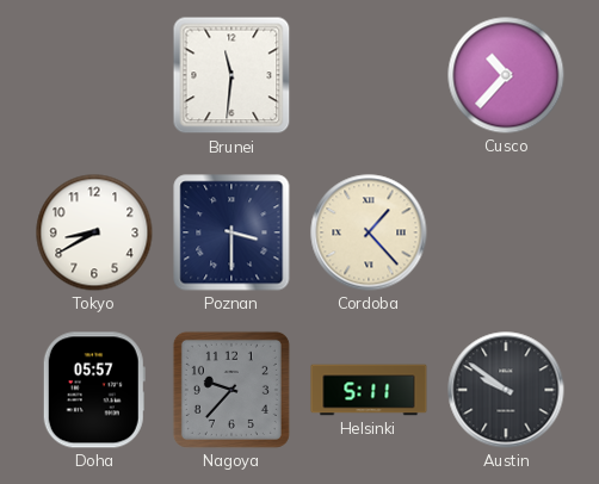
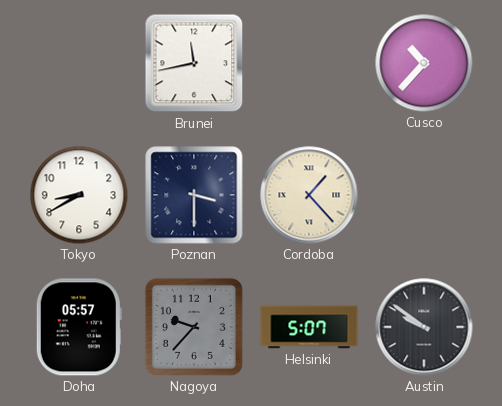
Brunei: 11:31 -> 11:43
Helsinki: 5:11 -> 5:07
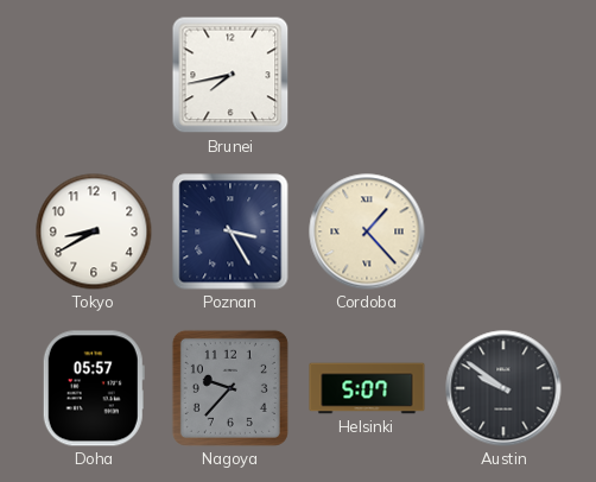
Brunei: 11:43 -> 7:43
Cusco: 10:37 -> none
Poznan: 3:30 -> 3:25
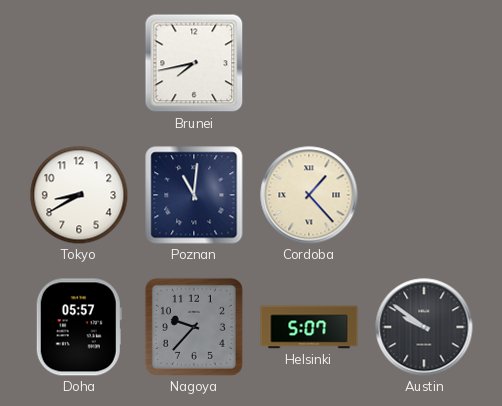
Poznan: 3:25 -> 11:01
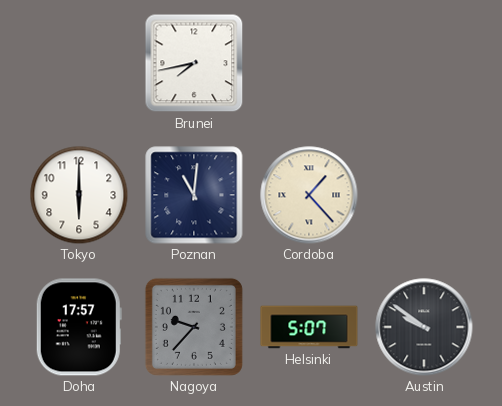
Tokyo: 8:40 -> 6:00
Doha: 05:57 -> 17:57
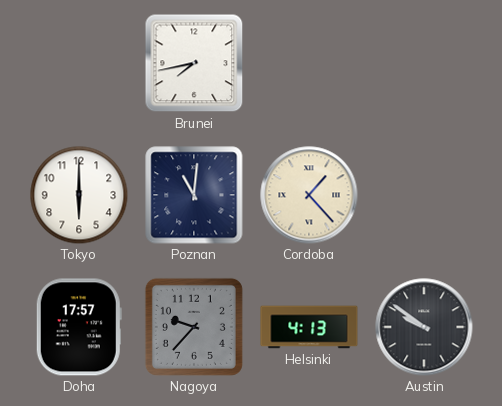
Helsinki: 5:07 -> 4:13
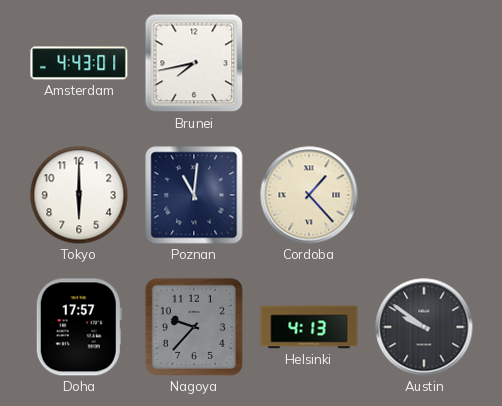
Amsterdam: none -> 4:43
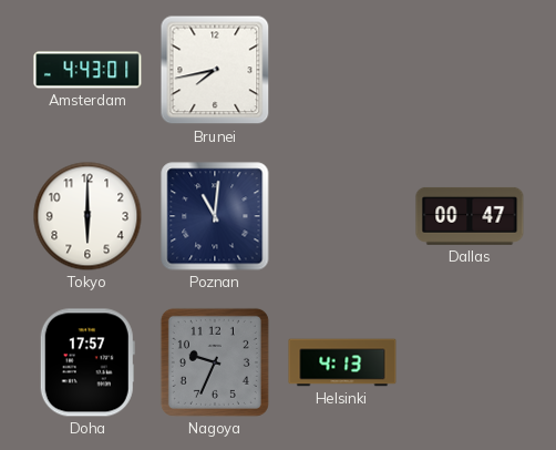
Cordoba: 1:23 -> none
Dallas: none -> 00:47
Nagoya: 9:37 -> 9:34
Austin: 9:51 -> none
